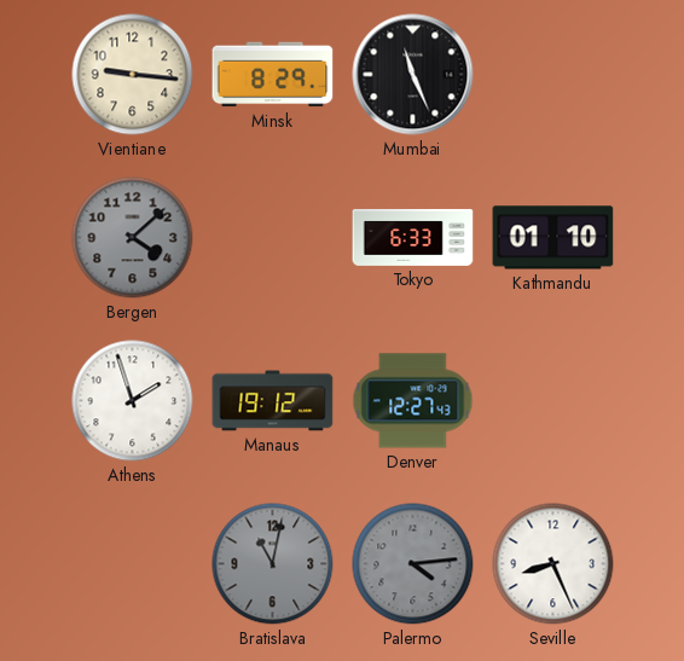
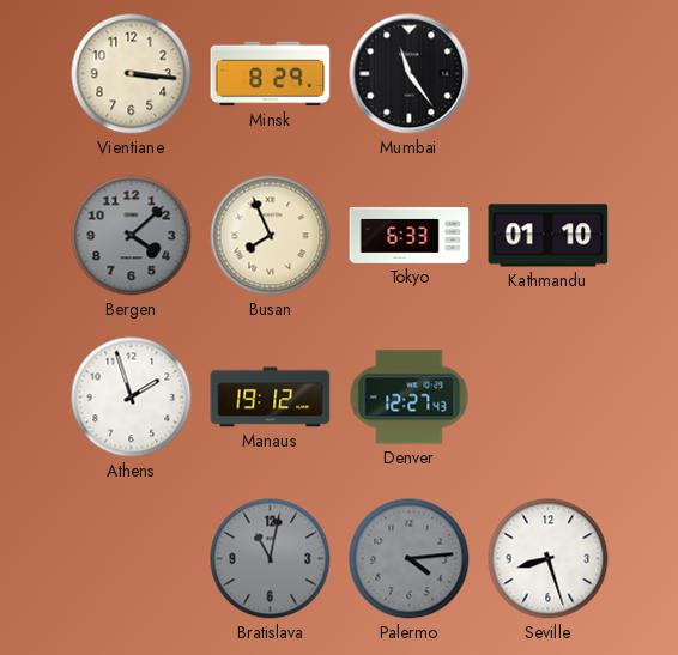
Vientiane: 9:16 -> 3:16
Mumbai: 11:26 -> 11:24
Busan: none -> 7:56
Seville: 8:26 -> 8:27
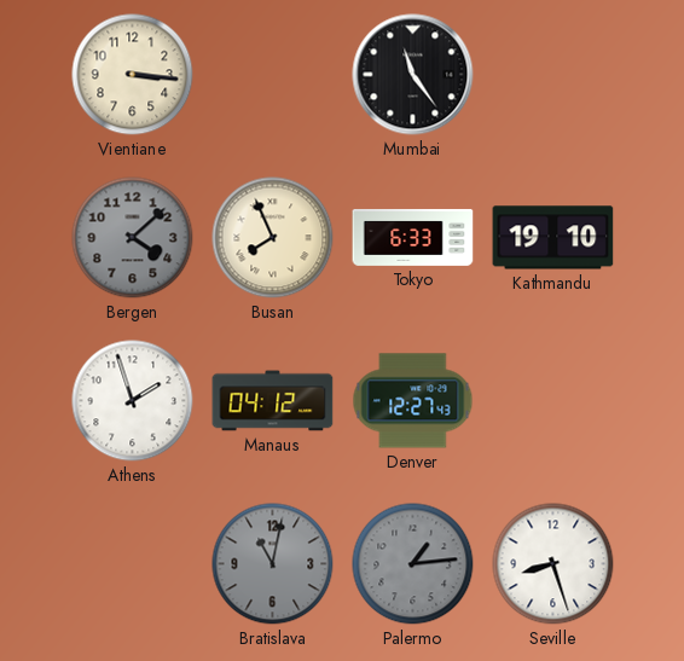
Minsk: 8:29 -> none
Kathmandu: 01:10 -> 19:10
Manaus: 19:12 -> 04:12
Palermo: 4:14 -> 1:14
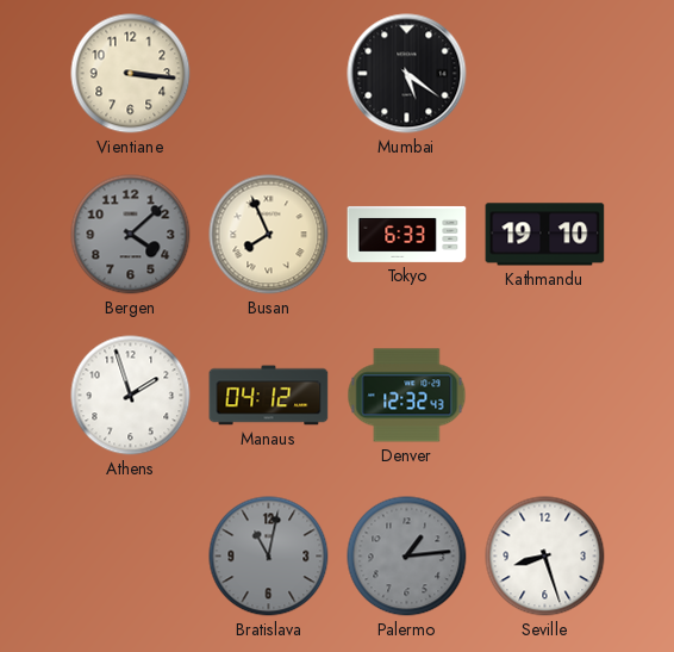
Mumbai: 11:24 -> 5:21
Denver: 12:27 -> 12:32
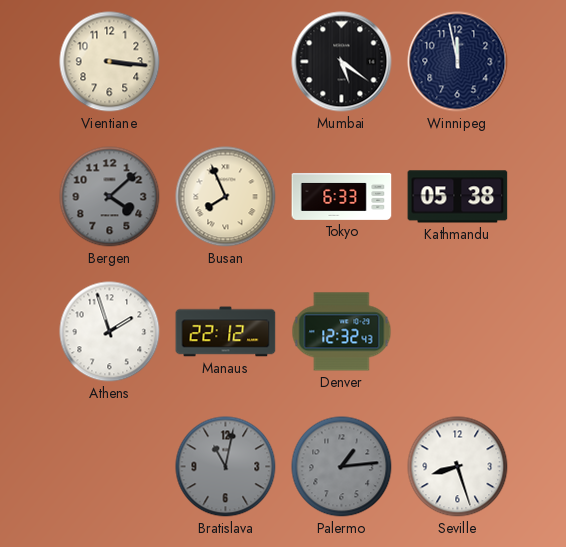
Winnipeg: none -> 11:58
Kathmandu: 19:10 -> 05:38
Manaus: 04:12 -> 22:12
